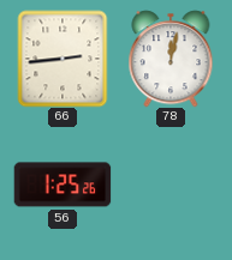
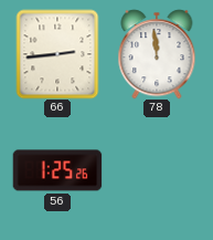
78: 12:02 -> 11:59
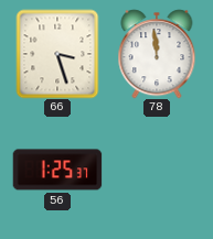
66: 2:44 -> 3:27
56: 1:25:26 -> 1:25:37
